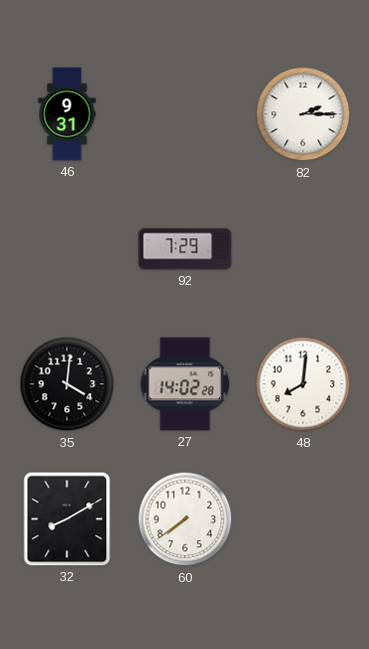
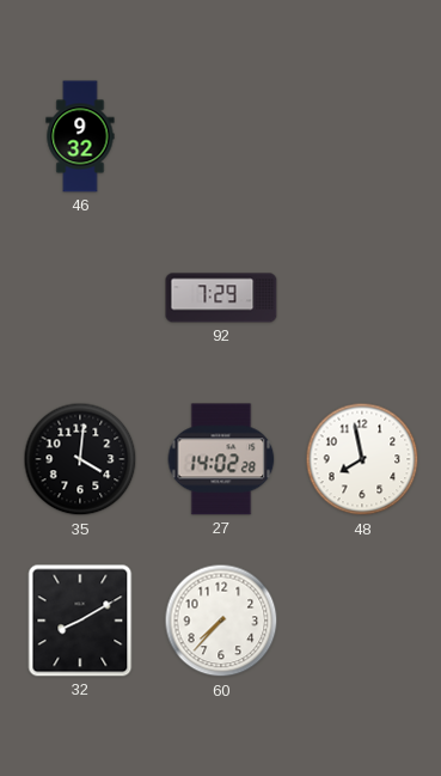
46: 9:31 -> 9:32
82: 2:15 -> none
48: 8:01 -> 7:58
60: 7:39 -> 7:37
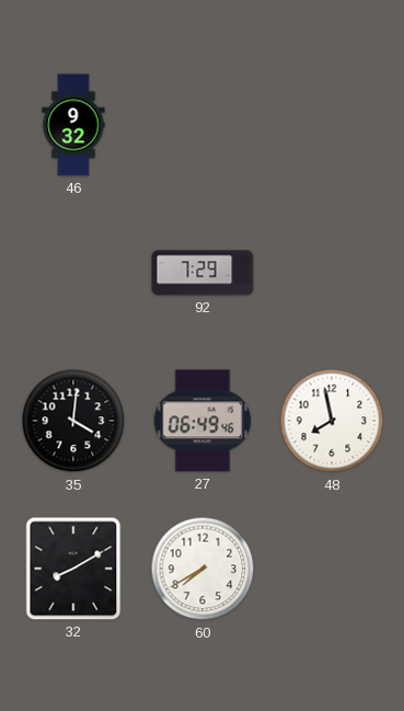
27: 14:02 -> 06:49
60: 7:37 -> 7:40
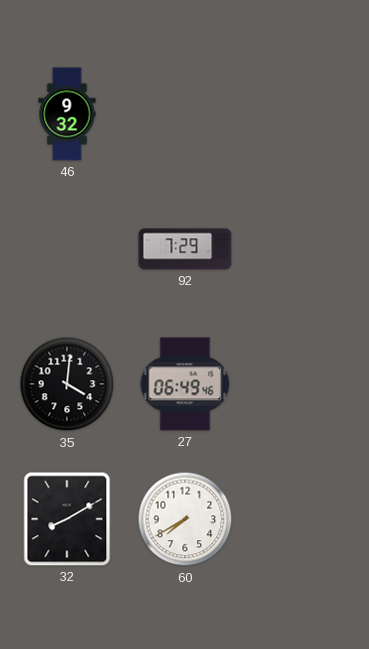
48: 7:58 -> none
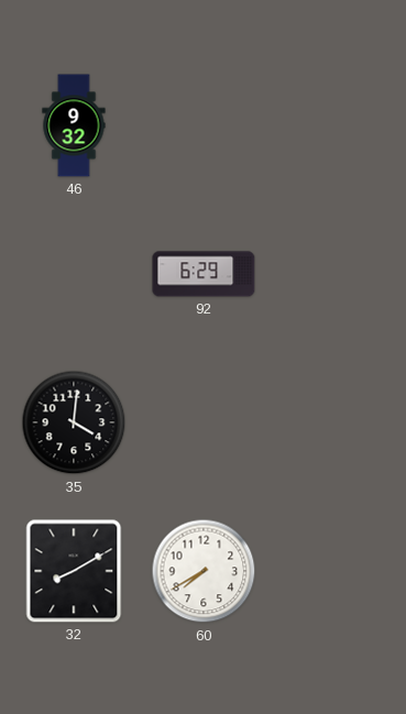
92: 7:29 -> 6:29
27: 06:49 -> none
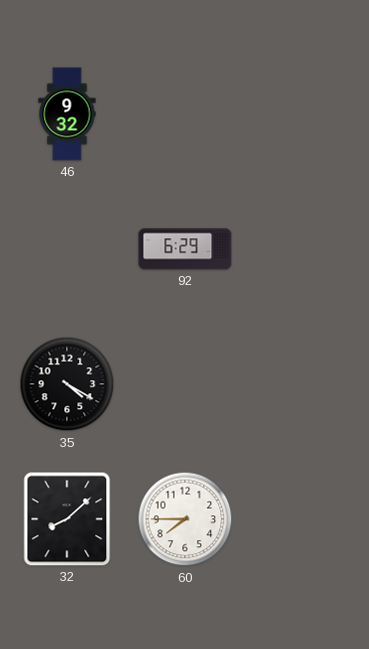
35: 4:01 -> 4:20
32: 8:10 -> 8:08
60: 7:40 -> 7:45
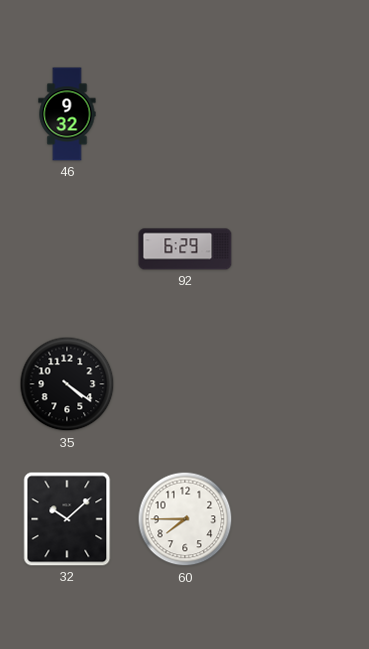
35: 4:20 -> 4:21
32: 8:08 -> 10:08
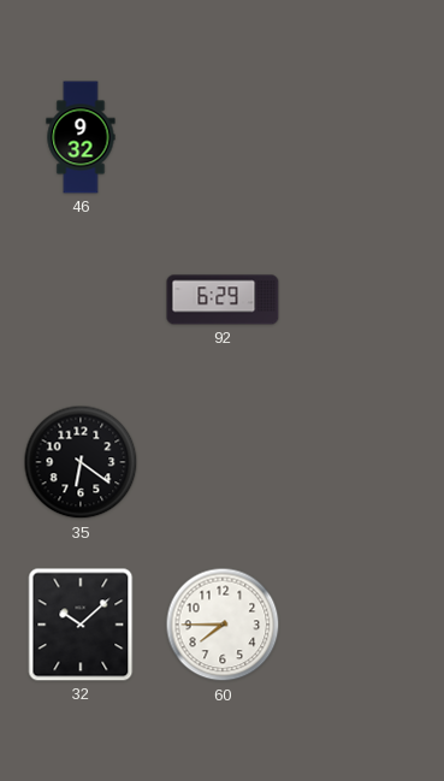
35: 4:21 -> 6:21
